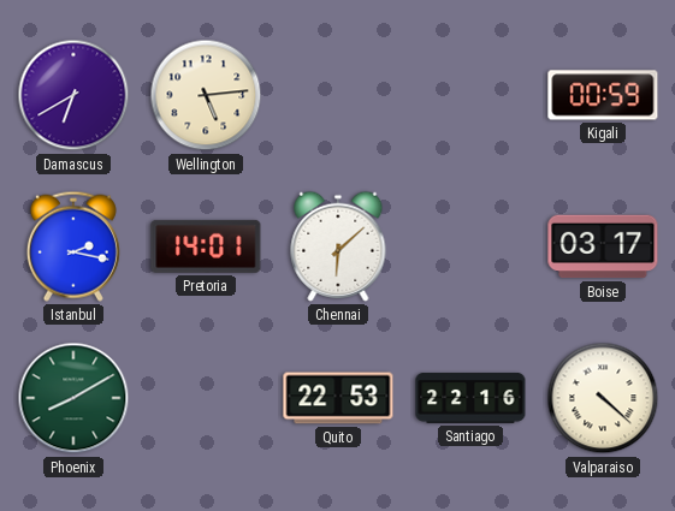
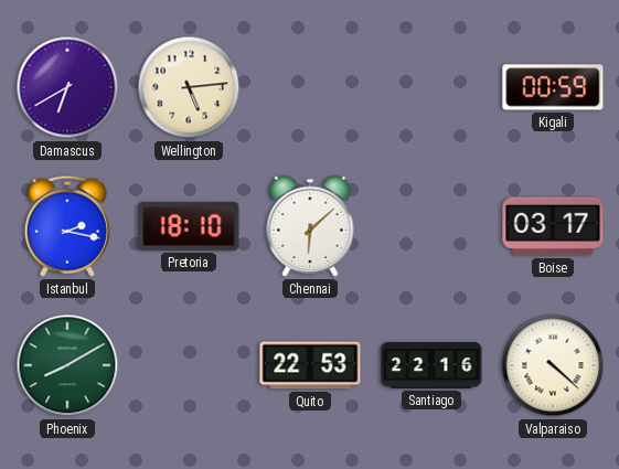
Pretoria: 14:01 -> 18:10
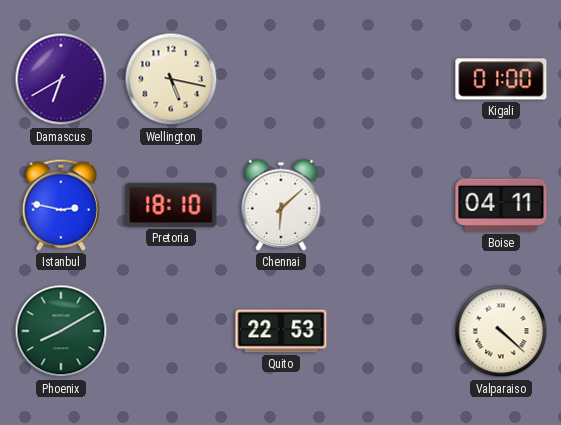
Wellington: 5:14 -> 5:17
Kigali: 00:59 -> 01:00
Istanbul: 2:17 -> 2:47
Boise: 03:17 -> 04:11
Santiago: 22:16 -> none
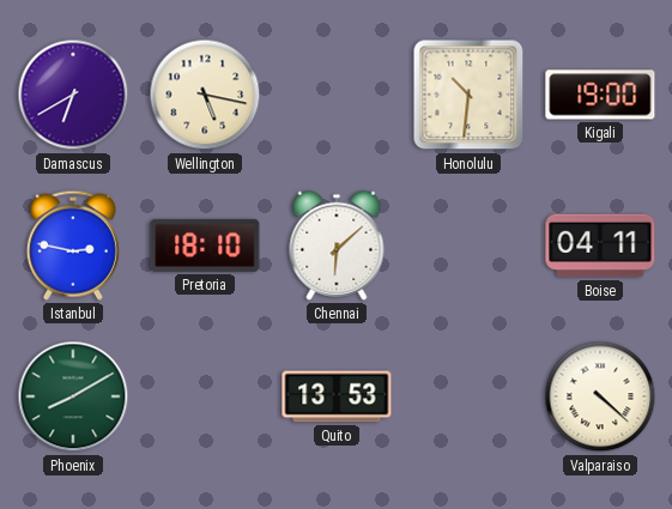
Honolulu: none -> 10:31
Kigali: 01:00 -> 19:00
Quito: 22:53 -> 13:53
